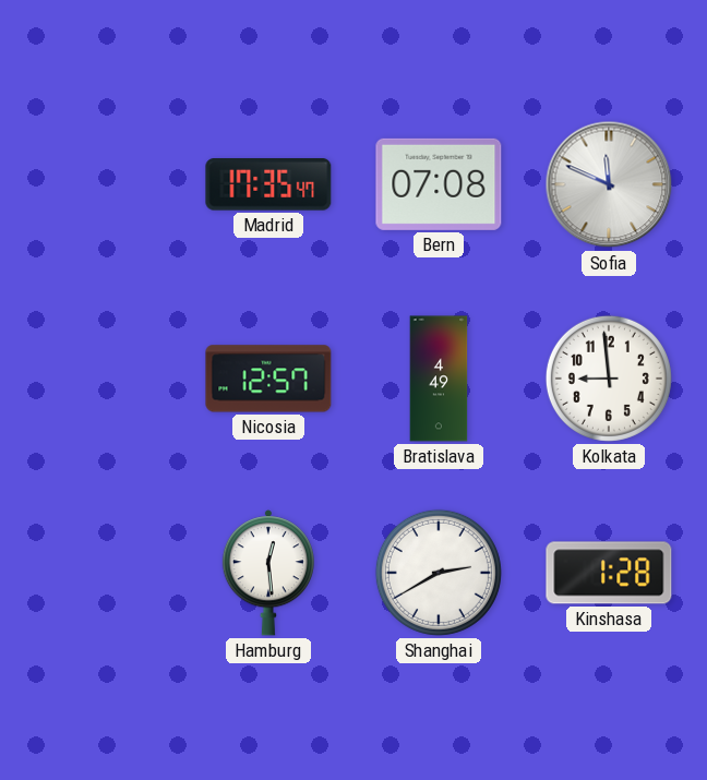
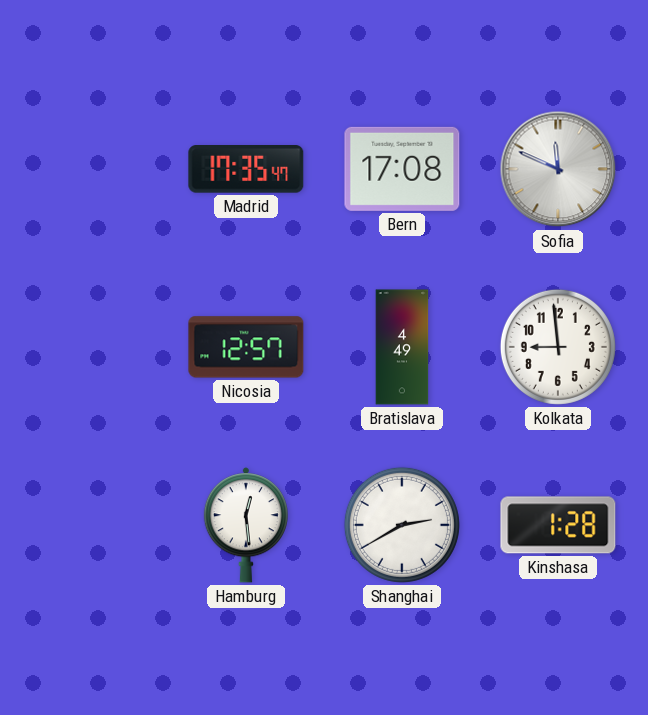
Bern: 07:08 -> 17:08
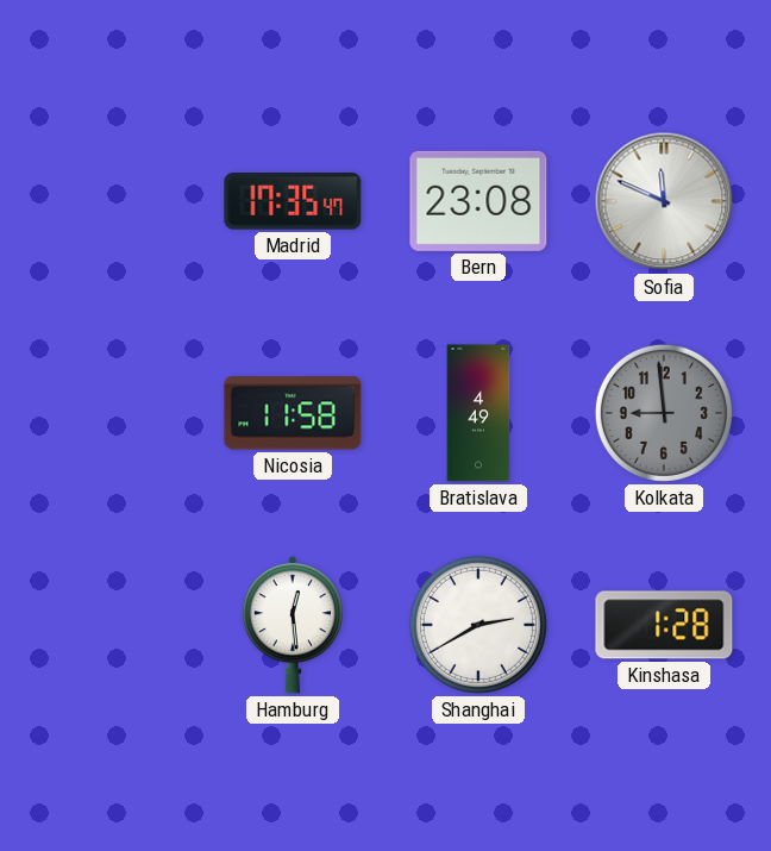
Bern: 17:08 -> 23:08
Nicosia: 12:57 -> 11:58
Kolkata dial: white -> grey
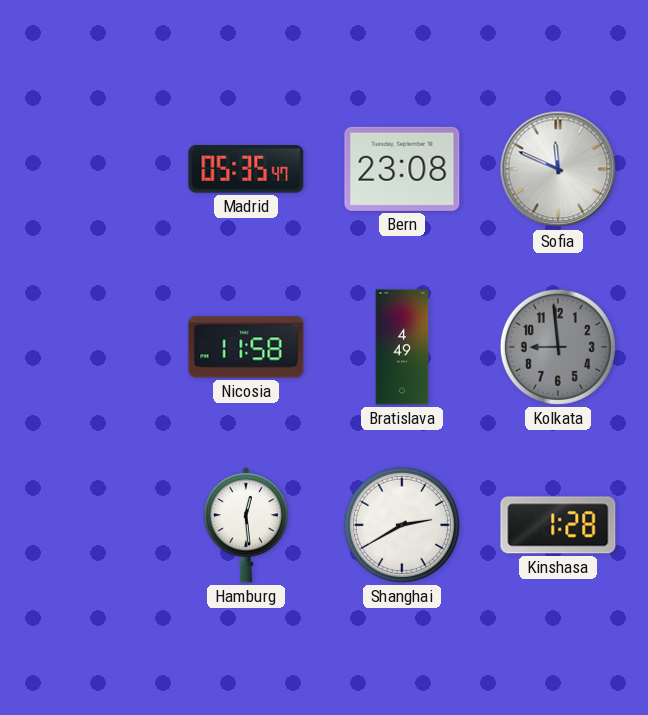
Madrid: 17:35 -> 05:35
